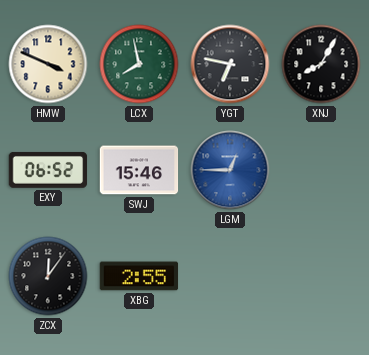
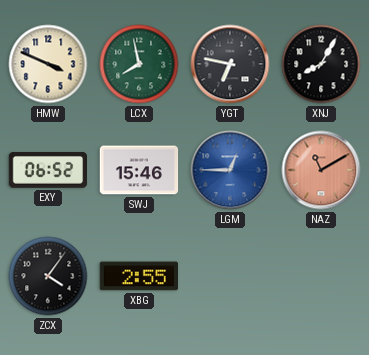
NAZ: none -> 11:10
ZCX: 12:06 -> 4:06
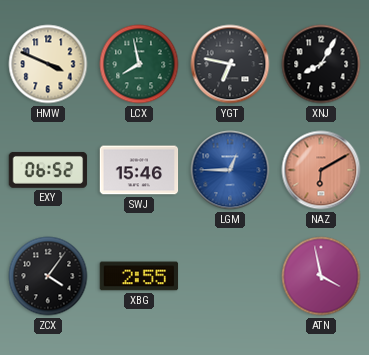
NAZ: 11:10 -> 6:10
ATN: none -> 3:58
